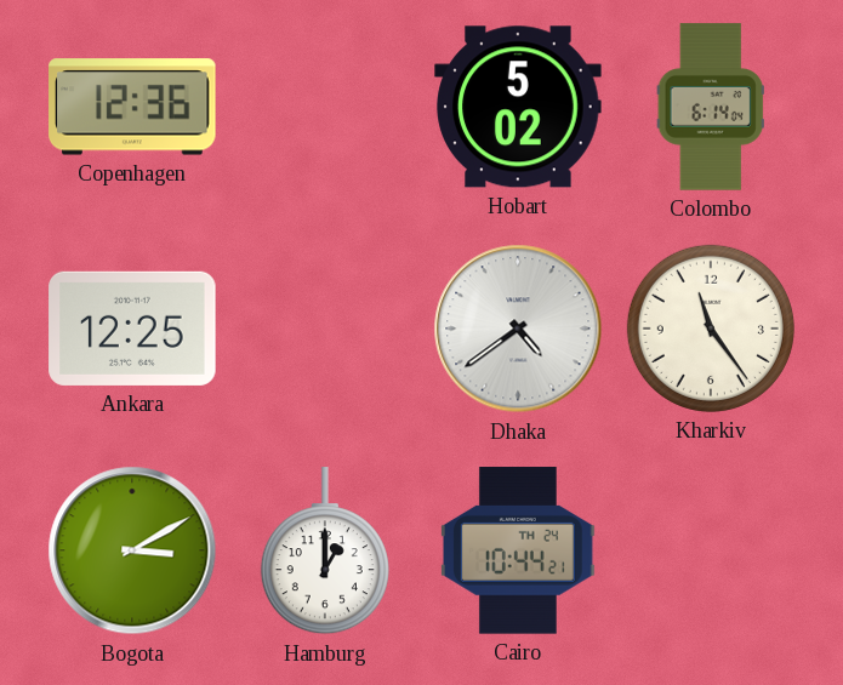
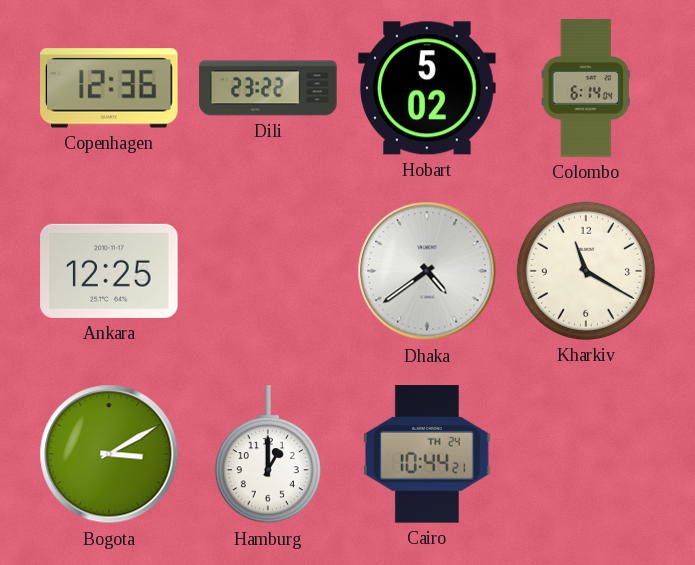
Dili: none -> 23:22
Kharkiv: 11:24 -> 11:20
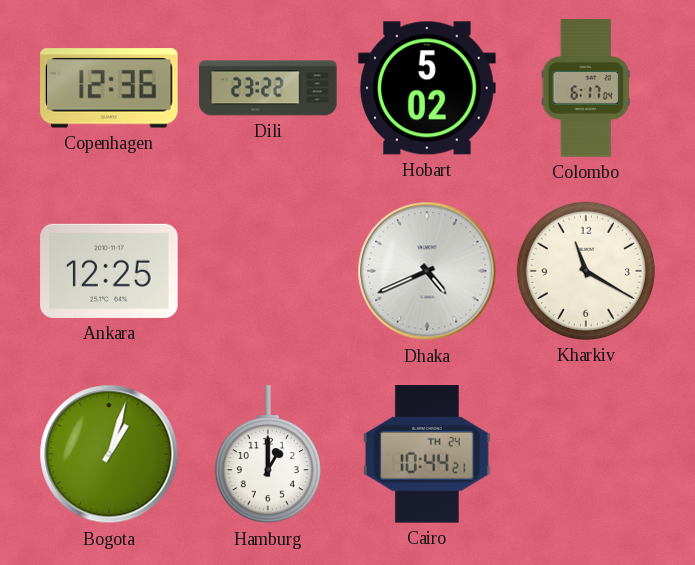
Colombo: 6:14 -> 6:17
Dhaka: 4:39 -> 4:41
Bogota: 3:10 -> 1:03
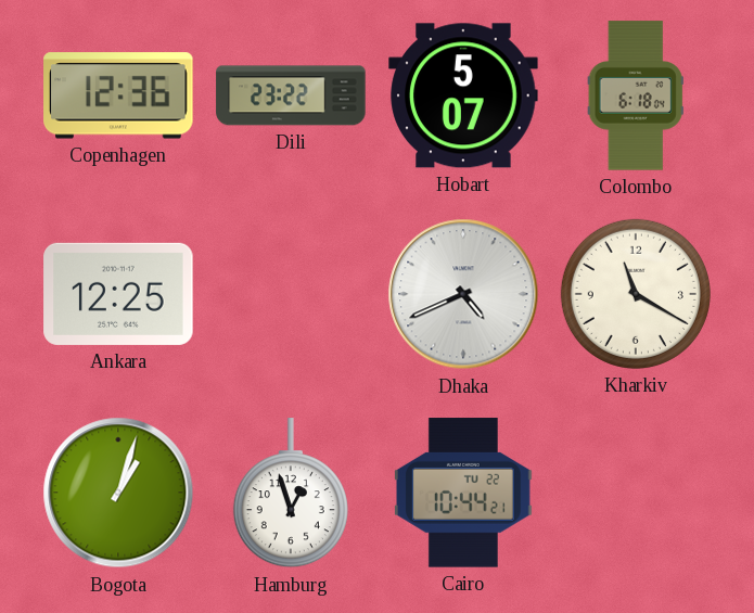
Hobart: 5:02 -> 5:07
Colombo: 6:17 -> 6:18
Hamburg: 1:00 -> 12:57
Cairo date: TH 24 -> TU 22
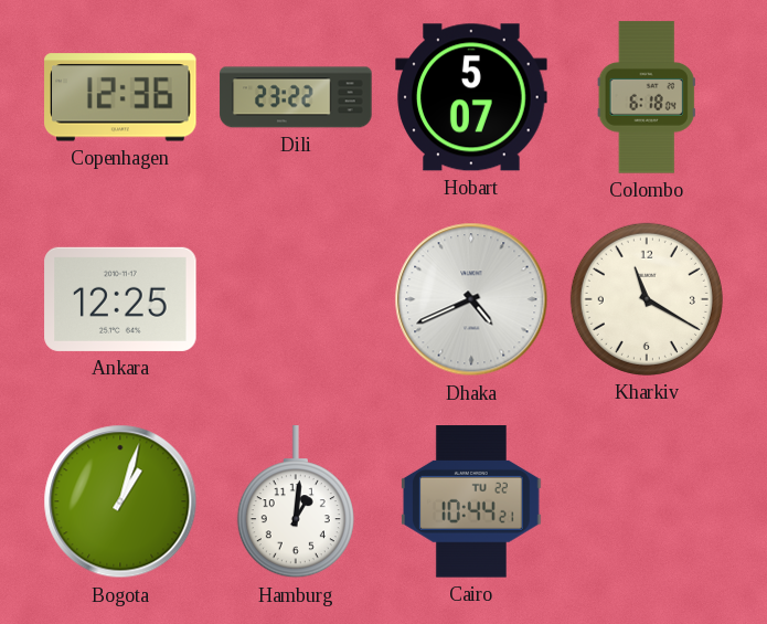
Hamburg: 12:57 -> 1:01
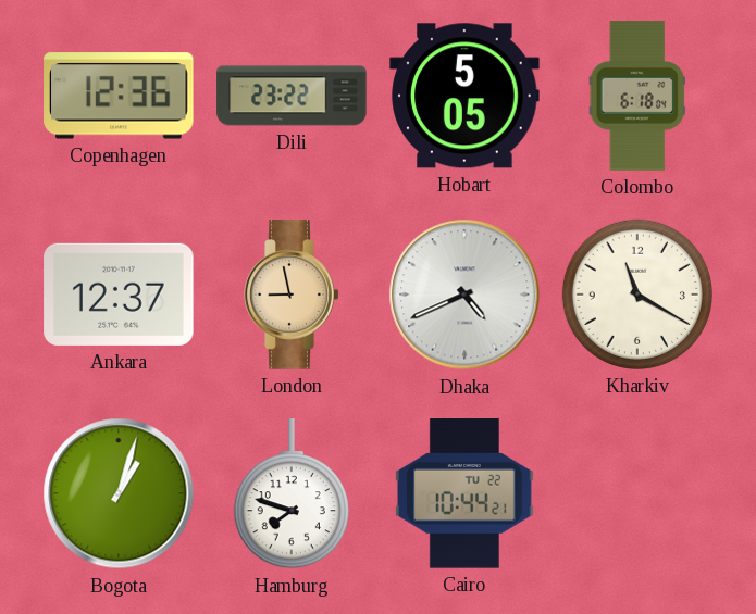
Hobart: 5:07 -> 5:05
Ankara: 12:25 -> 12:37
London: none -> 8:58
Hamburg: 1:01 -> 7:48
